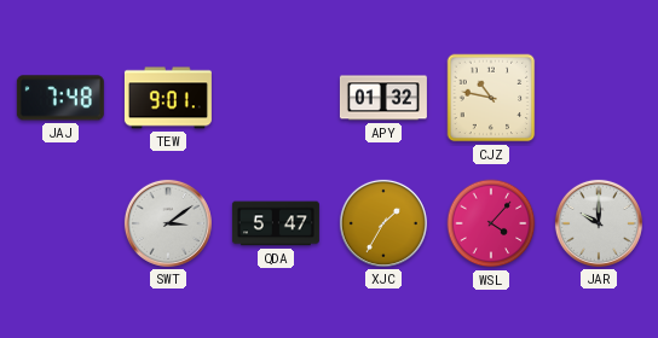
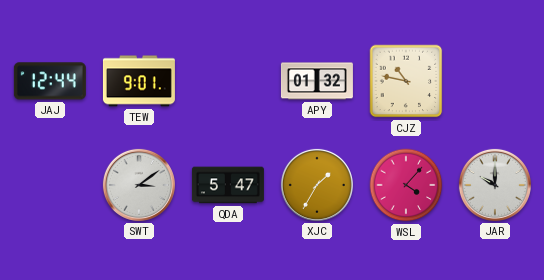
JAJ: 7:48 -> 12:44
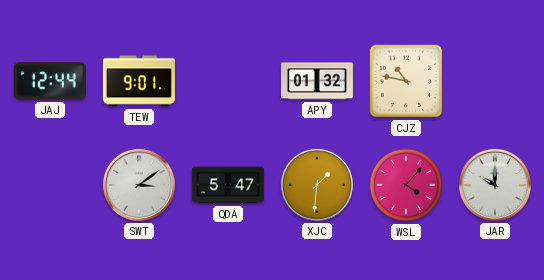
XJC: 1:35 -> 1:31
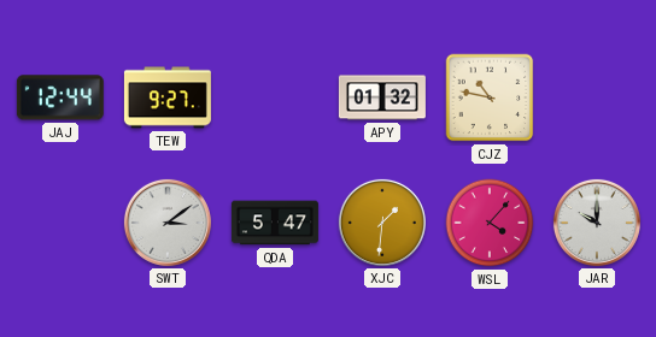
TEW: 9:01 -> 9:27
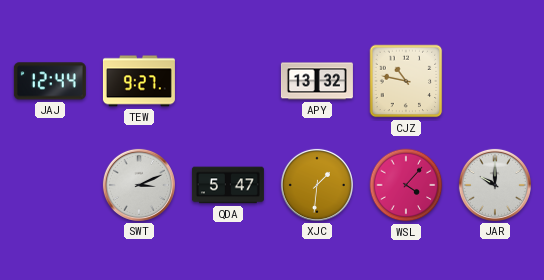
APY: 01:32 -> 13:32
SWT: 3:09 -> 3:11
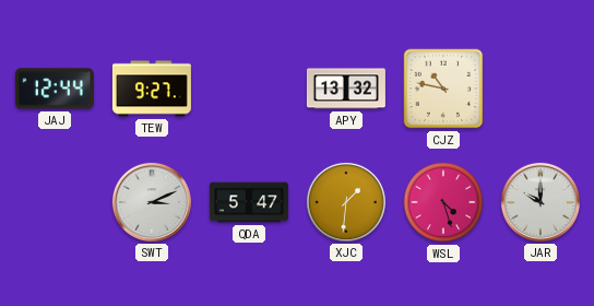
WSL: 4:07 -> 4:27
